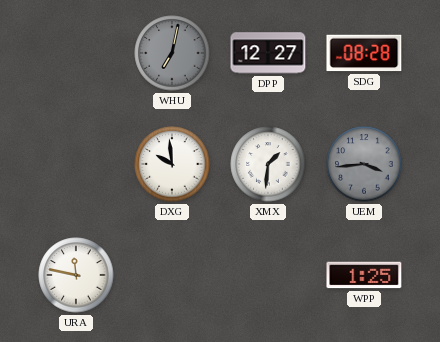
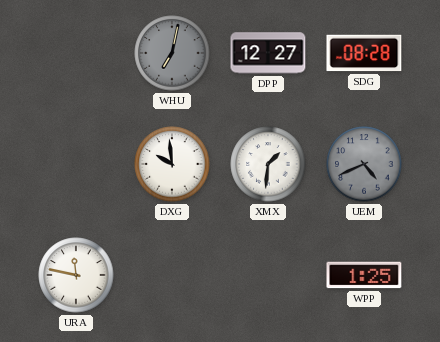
UEM: 3:44 -> 4:41
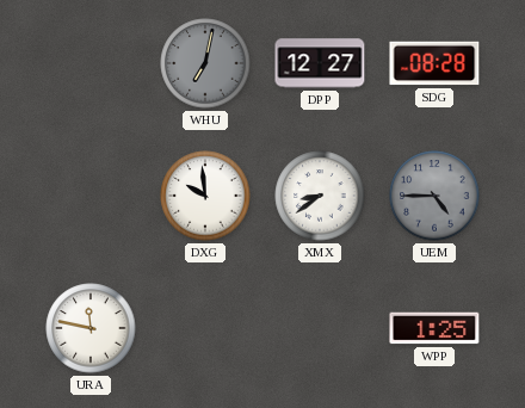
XMX: 1:31 -> 8:39
UEM: 4:41 -> 4:45
